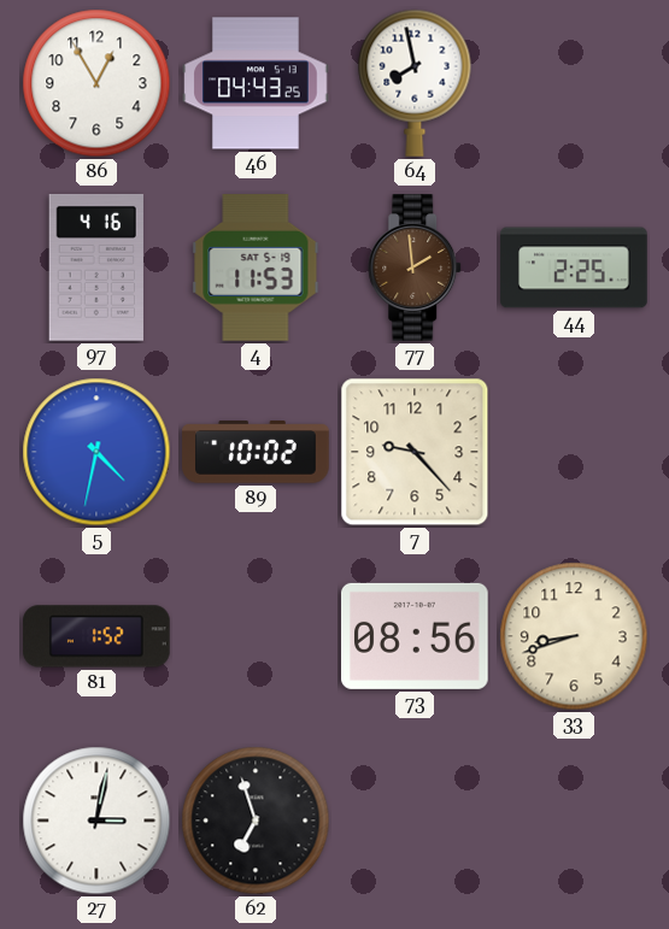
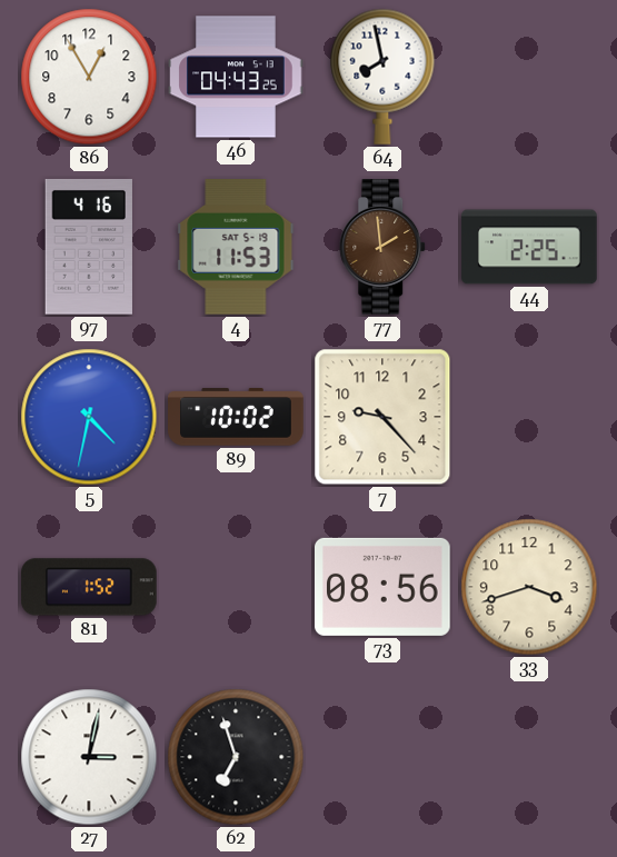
33: 8:42 -> 3:42
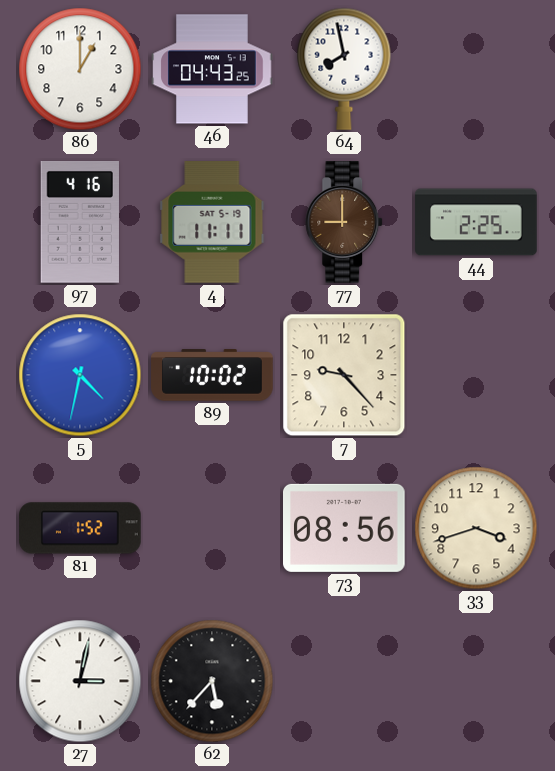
86: 12:55 -> 1:00
4: 11:53 -> 11:11
77: 1:59 -> 9:00
62: 6:57 -> 5:37
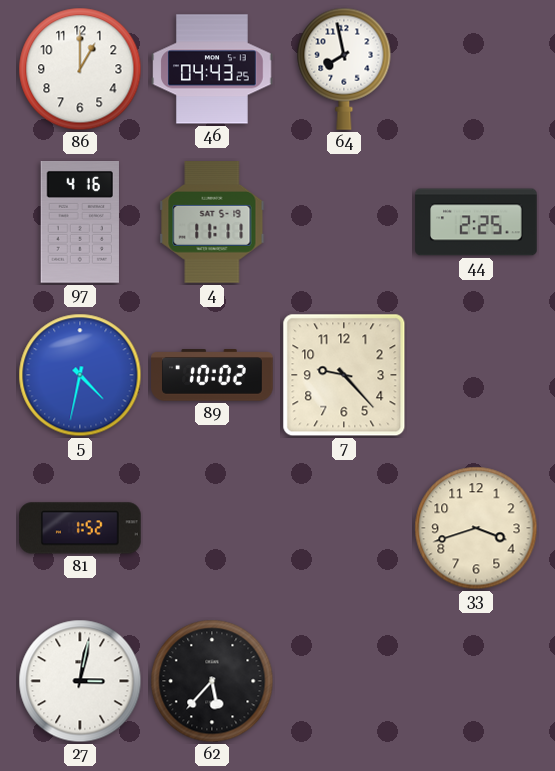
77: 9:00 -> none
73: 08:56 -> none
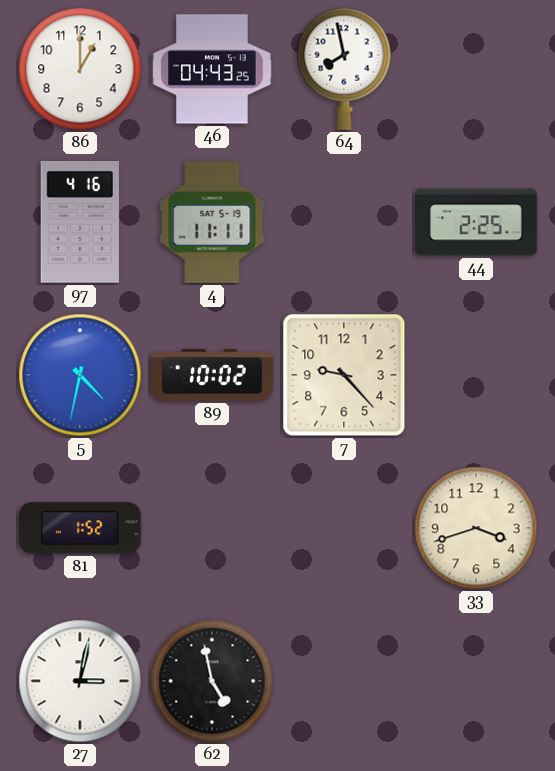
62: 5:37 -> 4:58
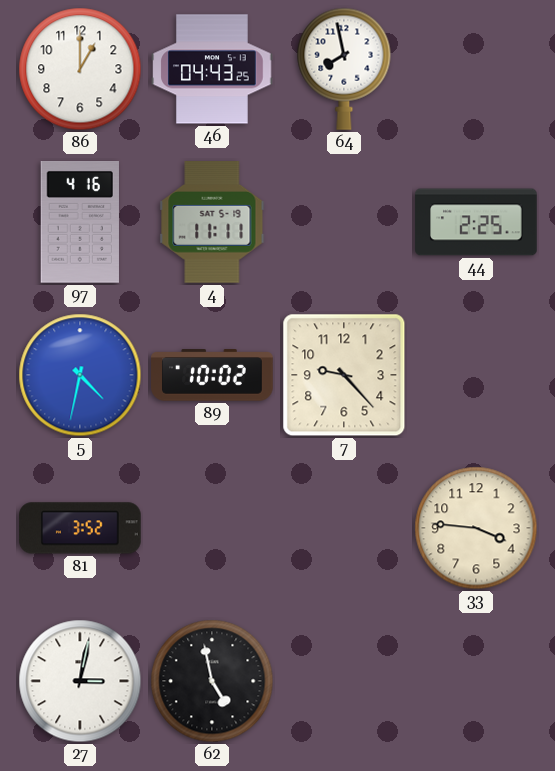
81: 1:52 -> 3:52
33: 3:42 -> 3:46
